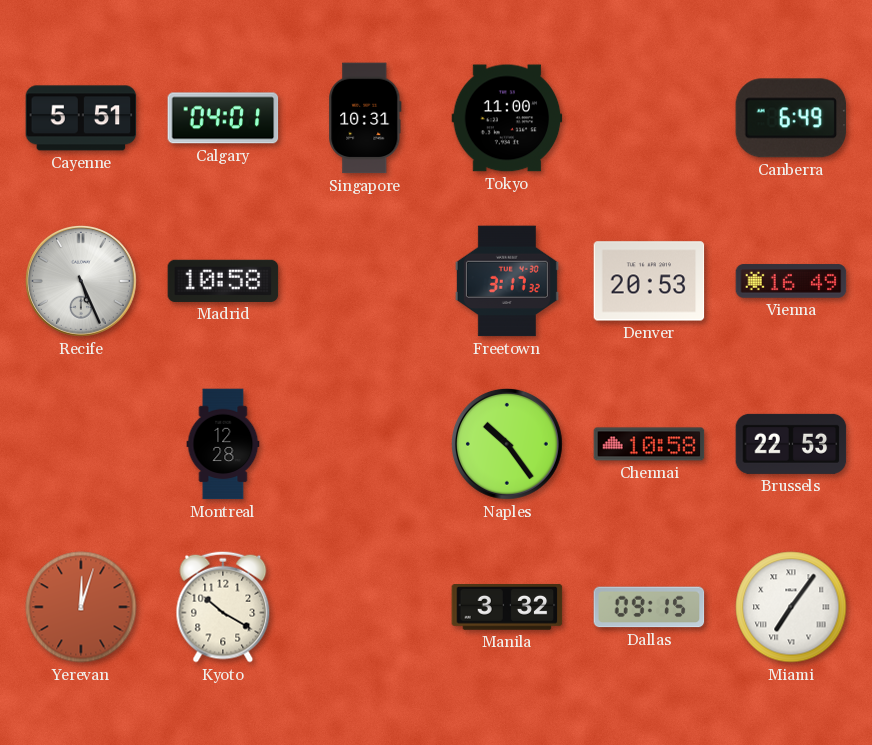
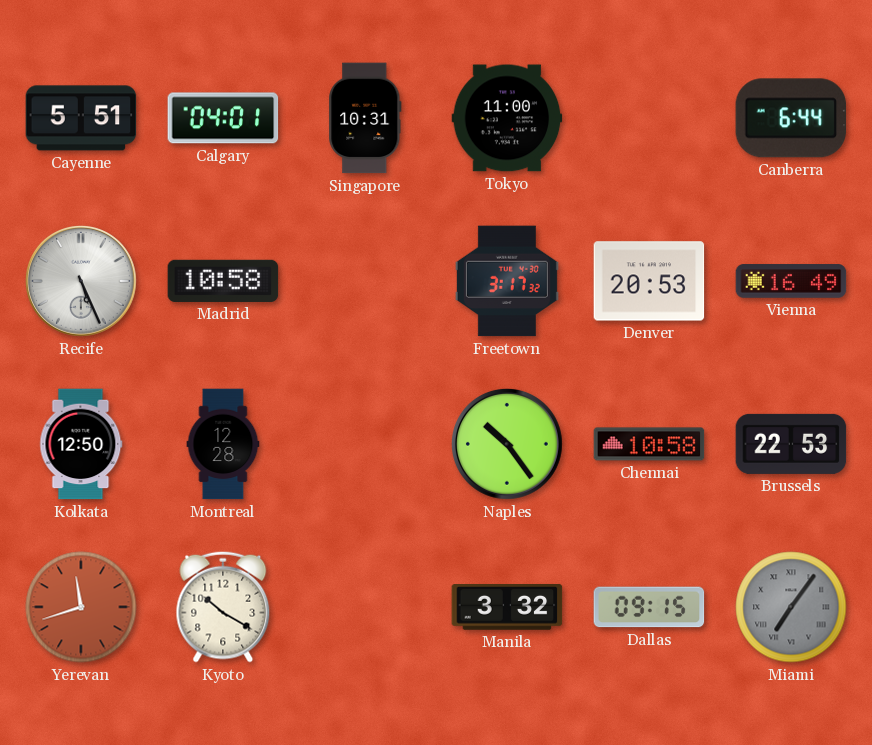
Canberra: 6:49 -> 6:44
Kolkata: none -> 12:50
Yerevan: 12:03 -> 11:42
Miami dial: white -> grey
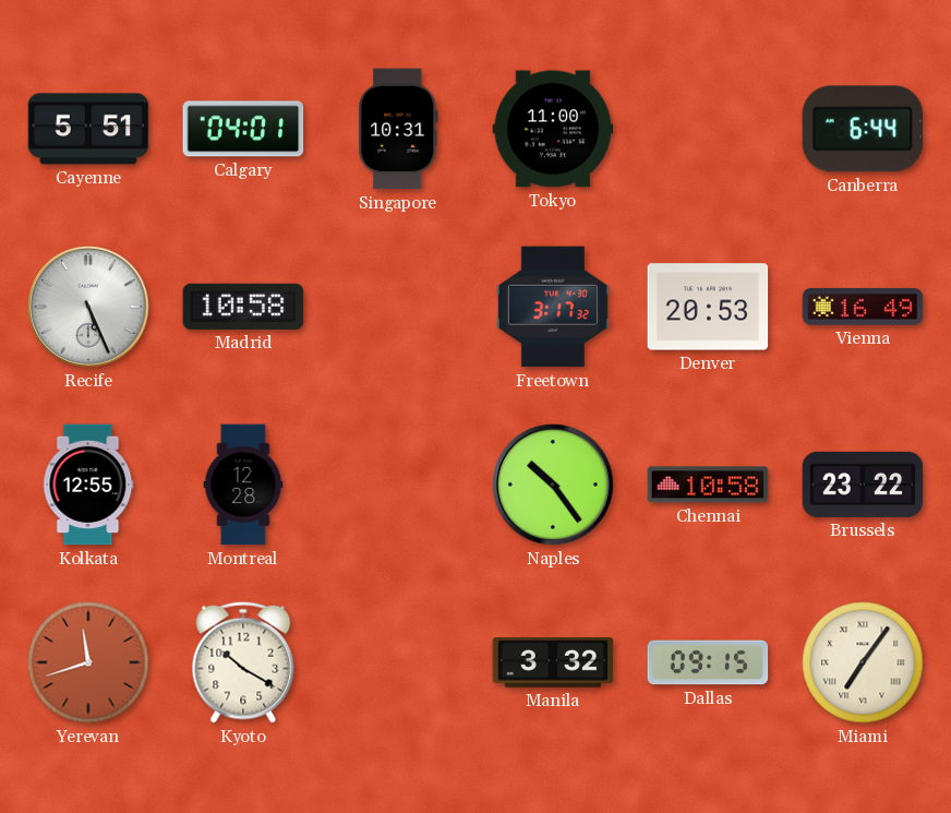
Kolkata: 12:50 -> 12:55
Brussels: 22:53 -> 23:22
Miami dial: grey -> cream
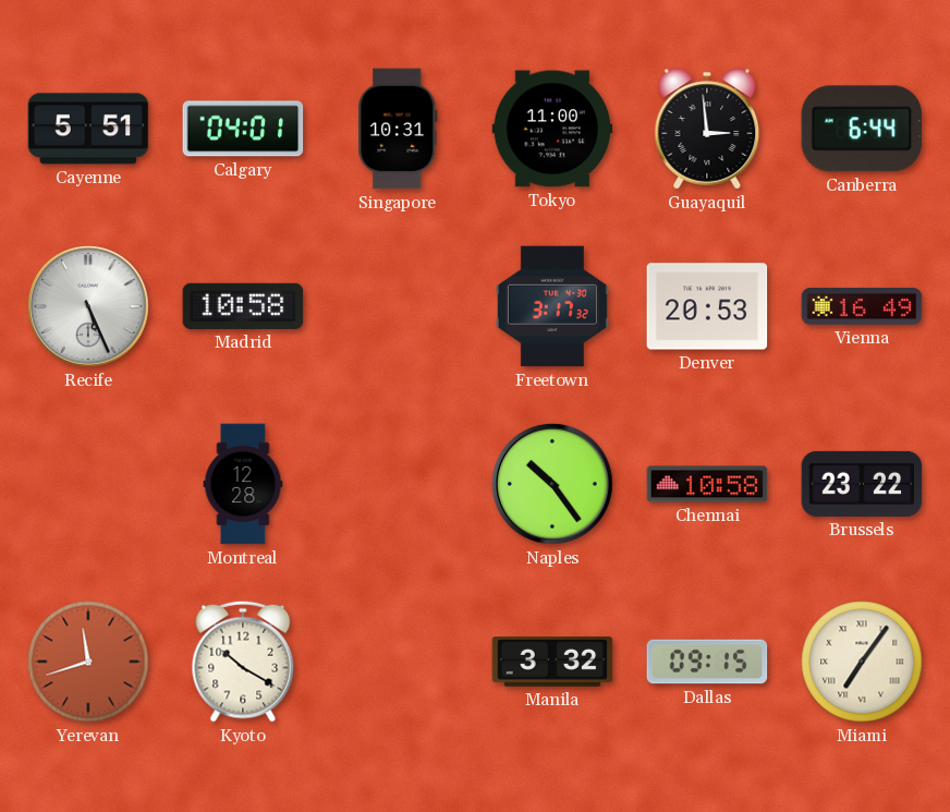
Guayaquil: none -> 2:59
Kolkata: 12:55 -> none
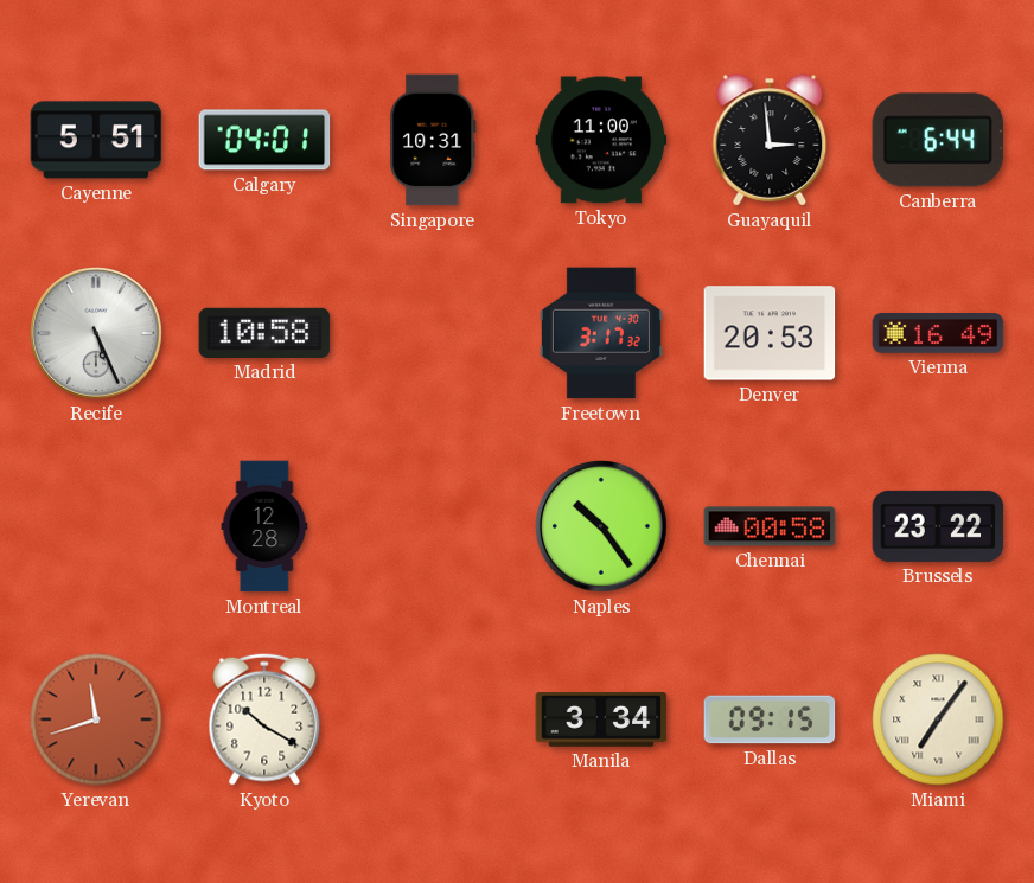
Chennai: 10:58 -> 00:58
Manila: 3:32 -> 3:34
